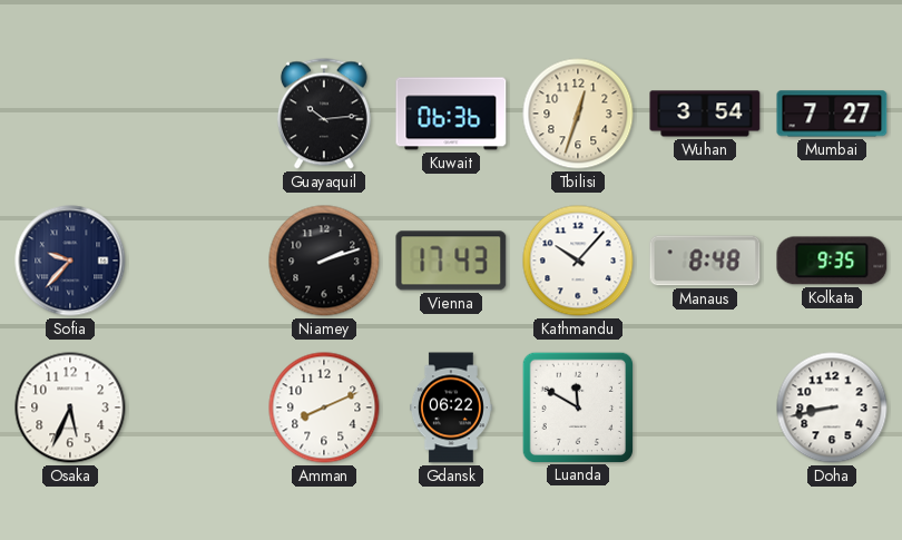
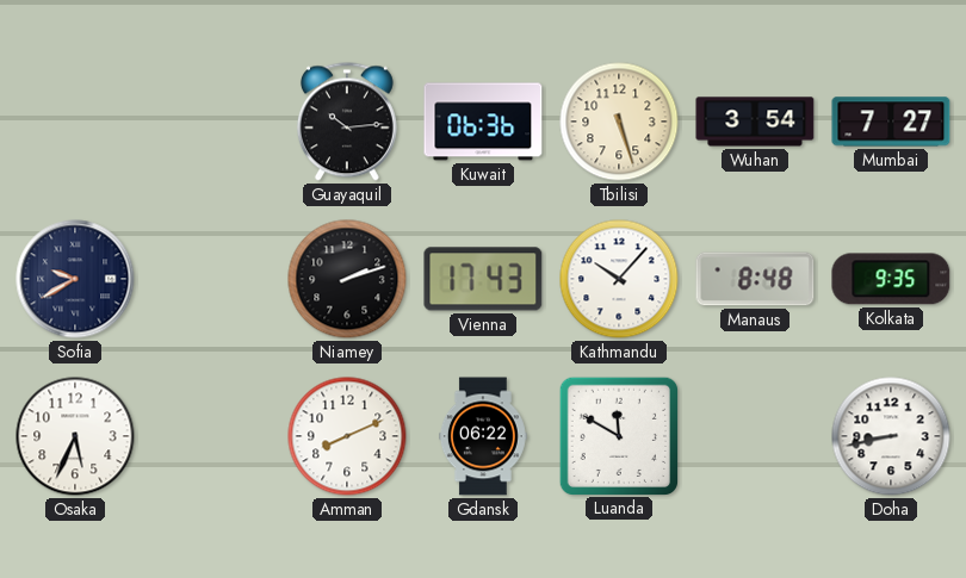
Tbilisi: 12:33 -> 5:27
Sofia: 9:37 -> 9:40
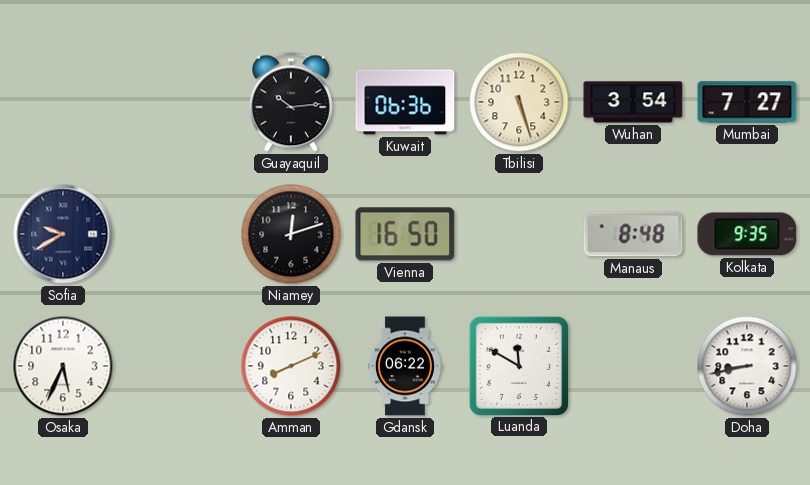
Niamey: 2:12 -> 12:12
Vienna: 17:43 -> 16:50
Kathmandu: 10:07 -> none
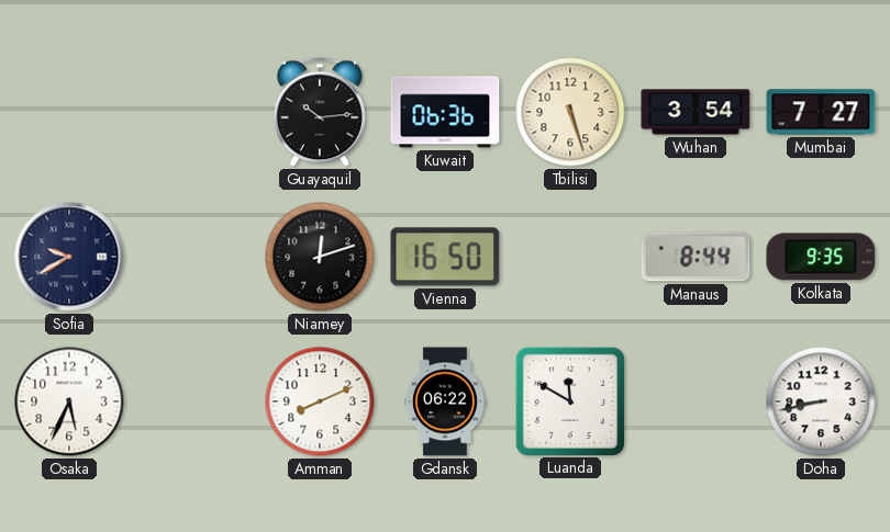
Manaus: 8:48 -> 8:44
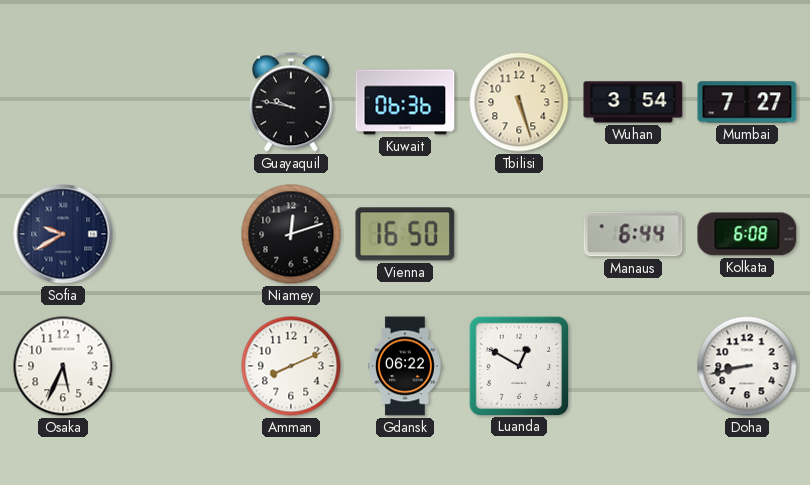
Guayaquil: 10:14 -> 9:47
Manaus: 8:44 -> 6:44
Kolkata: 9:35 -> 6:08
Luanda: 11:50 -> 12:50
